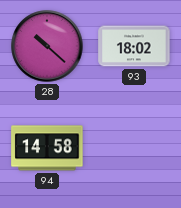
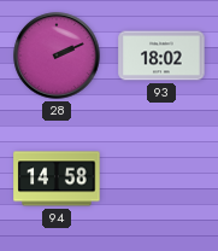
28: 10:22 -> 2:11
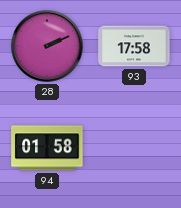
93: 18:02 -> 17:58
94: 14:58 -> 01:58
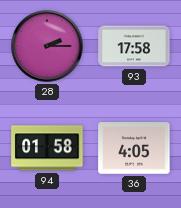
28: 2:11 -> 2:15
36: none -> 4:05
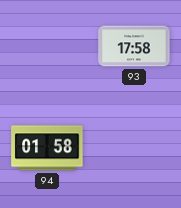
28: 2:15 -> none
36: 4:05 -> none
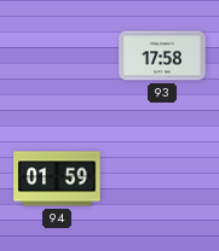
94: 01:58 -> 01:59
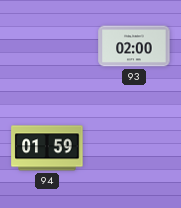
93: 17:58 -> 02:00
